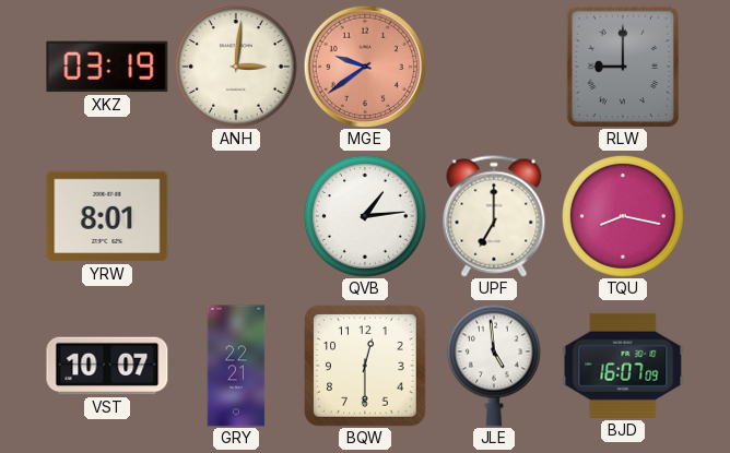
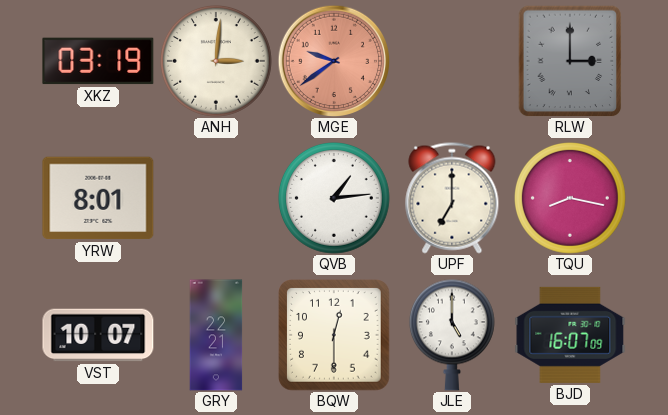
RLW: 9:00 -> 3:00
JLE: 4:59 -> 5:00
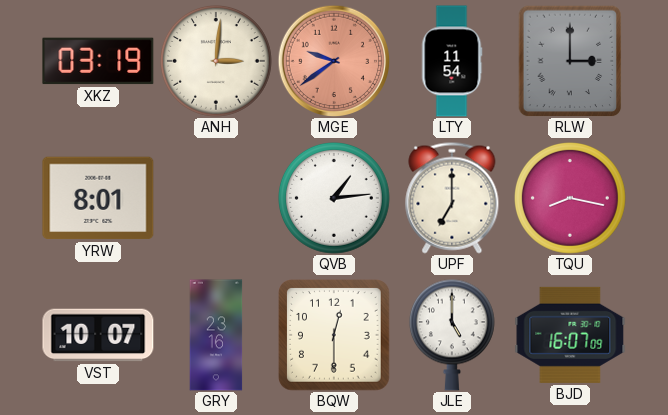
LTY: none -> 11:54
GRY: 22:21 -> 23:16
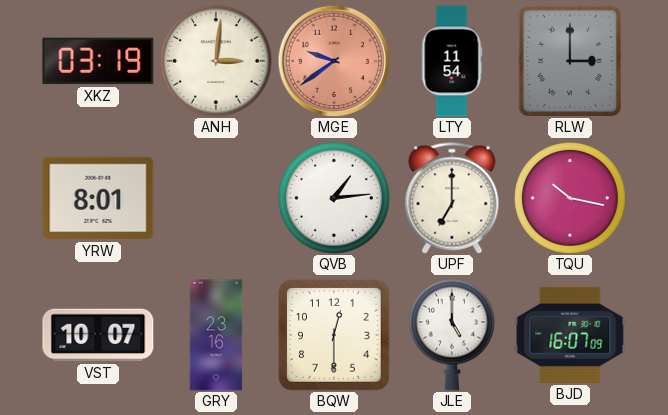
TQU: 8:17 -> 10:17
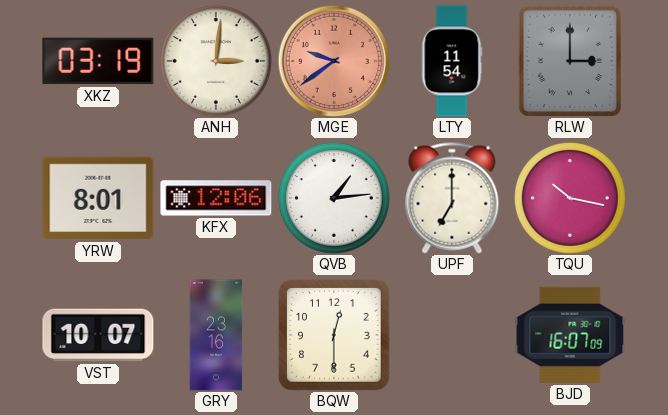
KFX: none -> 12:06
JLE: 5:00 -> none
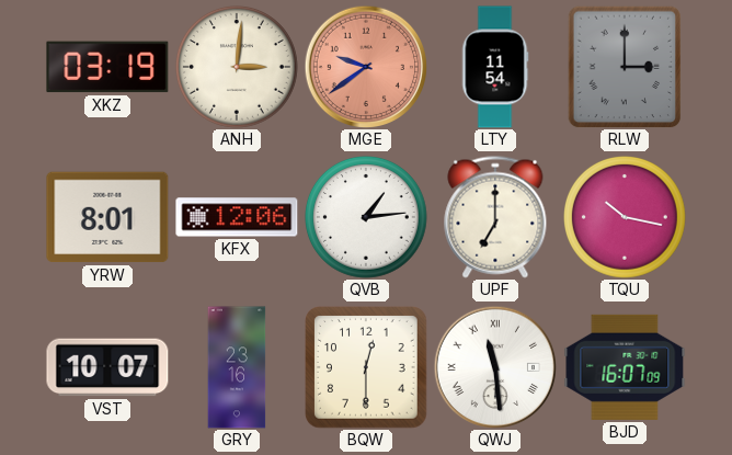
QWJ: none -> 11:29
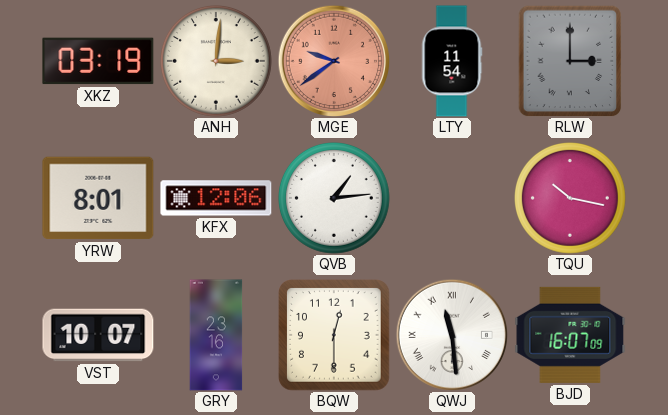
UPF: 7:00 -> none
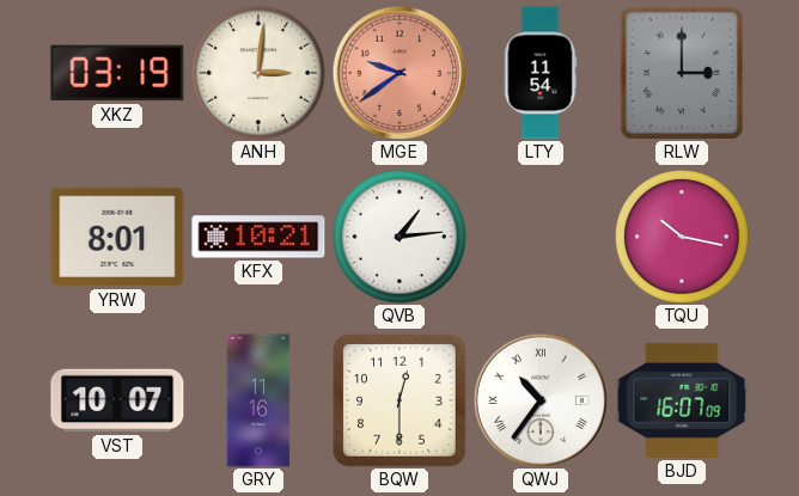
KFX: 12:06 -> 10:21
GRY: 23:16 -> 11:16
QWJ: 11:29 -> 10:36
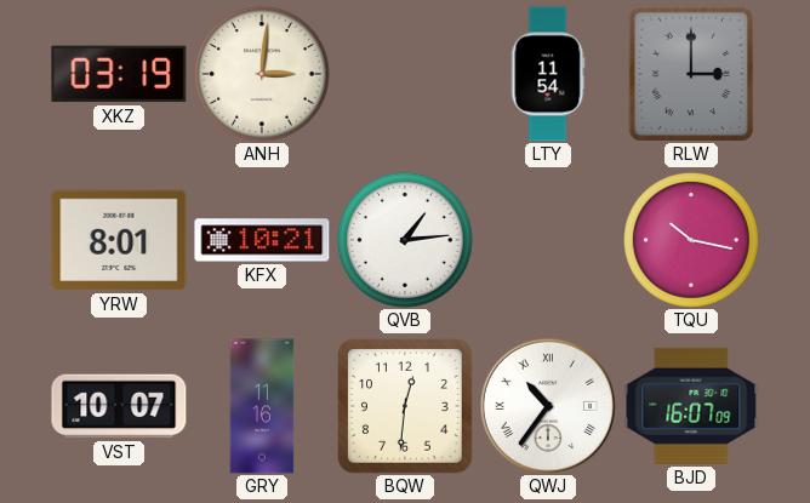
MGE: 9:39 -> none
BQW: 12:30 -> 12:31
